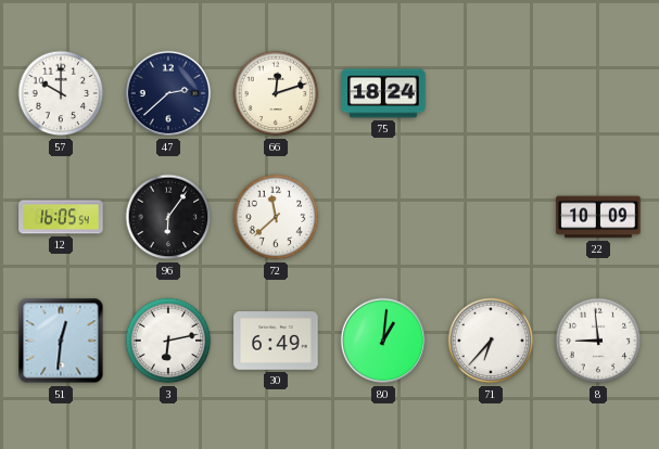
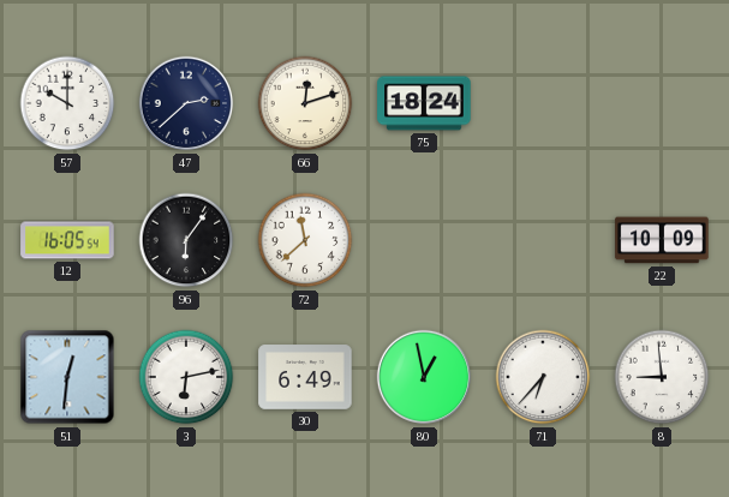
80: 1:01 -> 12:58
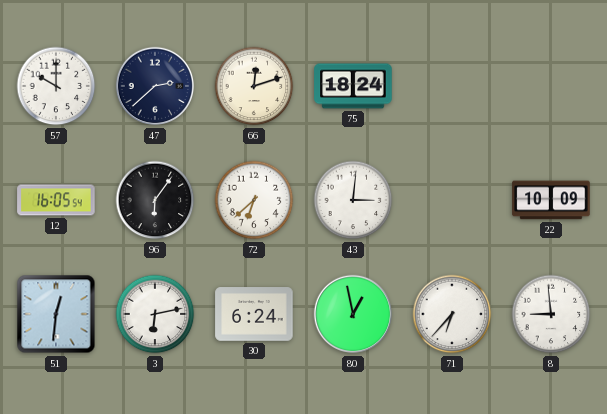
72: 11:38 -> 6:38
43: none -> 3:01
30: 6:49 -> 6:24
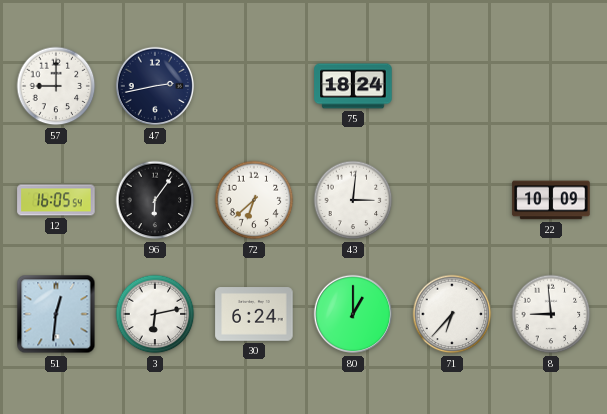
57: 10:00 -> 9:00
47: 2:38 -> 2:43
66: 12:12 -> none
80: 12:58 -> 1:00
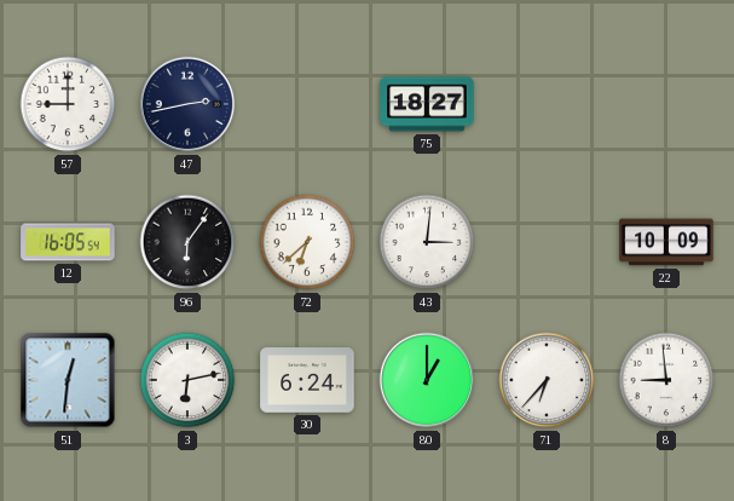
75: 18:24 -> 18:27
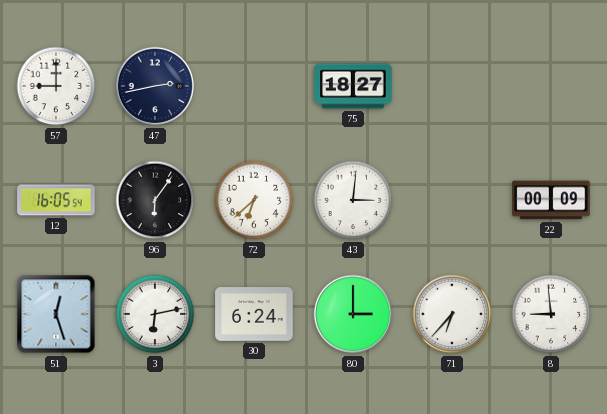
22: 10:09 -> 00:09
51: 12:31 -> 12:27
80: 1:00 -> 3:00
